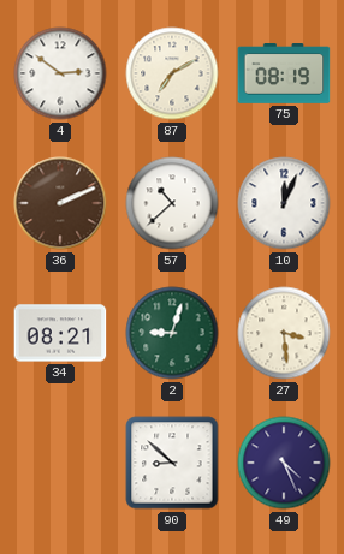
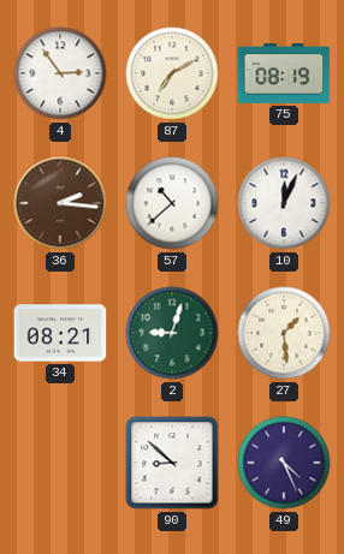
4: 2:51 -> 2:54
36: 2:11 -> 2:16
27: 3:29 -> 1:29
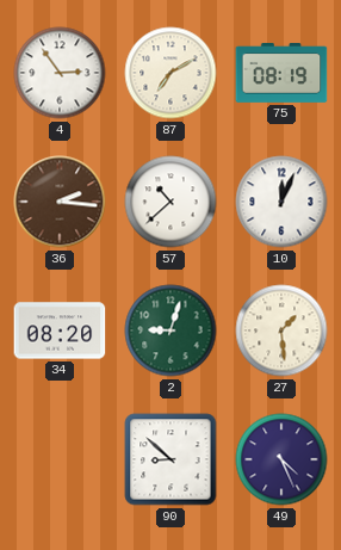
34: 08:21 -> 08:20
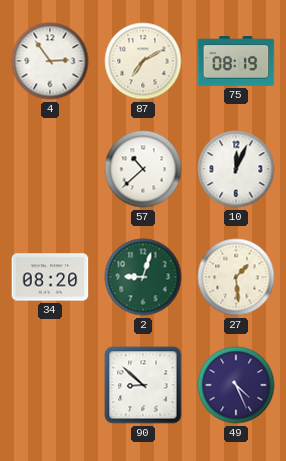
36: 2:16 -> none
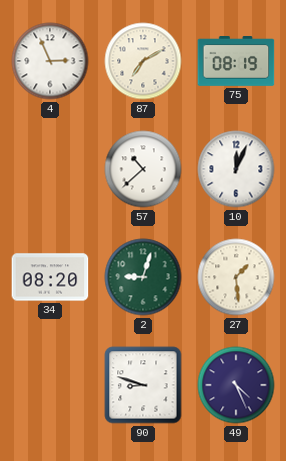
4: 2:54 -> 2:56
90: 8:52 -> 8:48
